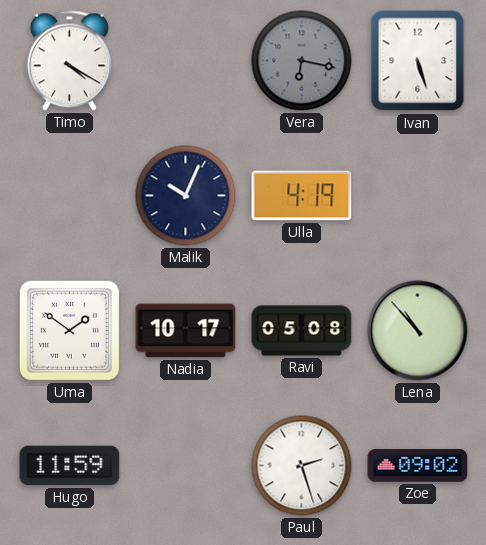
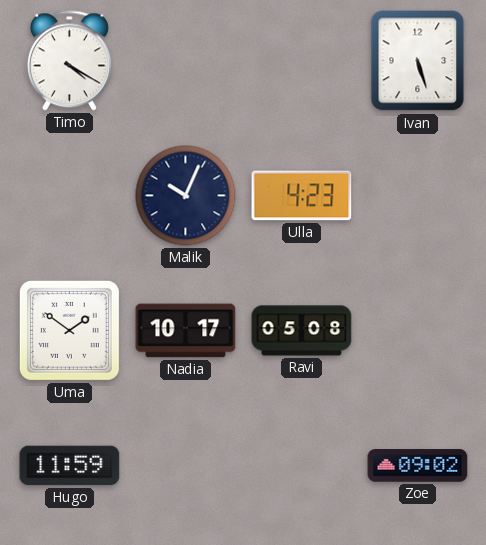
Vera: 6:17 -> none
Ulla: 4:19 -> 4:23
Lena: 10:53 -> none
Paul: 2:27 -> none
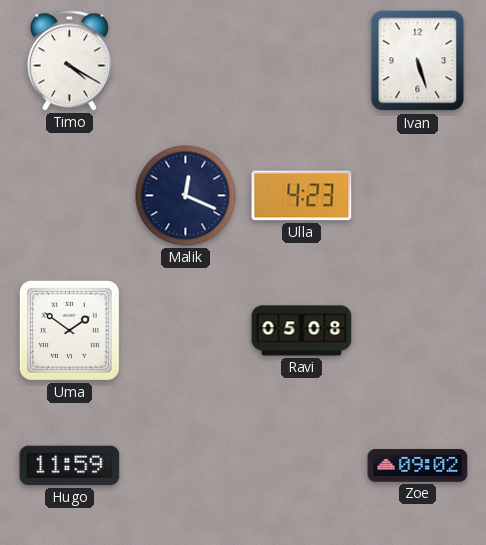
Malik: 10:04 -> 12:19
Nadia: 10:17 -> none
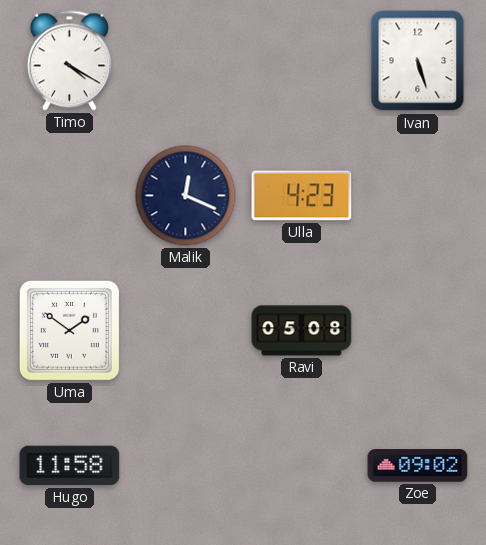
Hugo: 11:59 -> 11:58
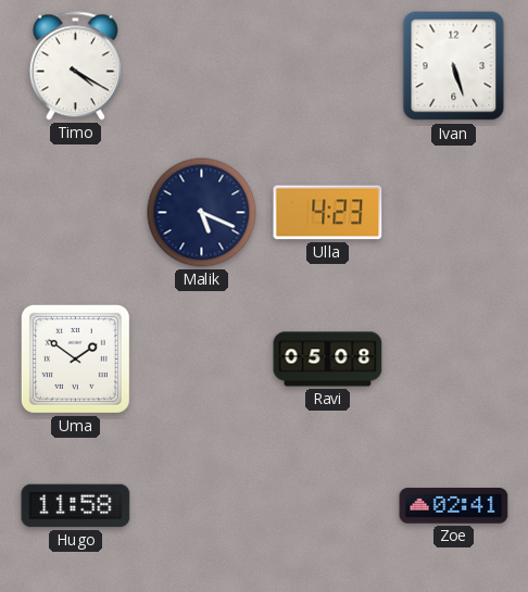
Malik: 12:19 -> 5:19
Zoe: 09:02 -> 02:41
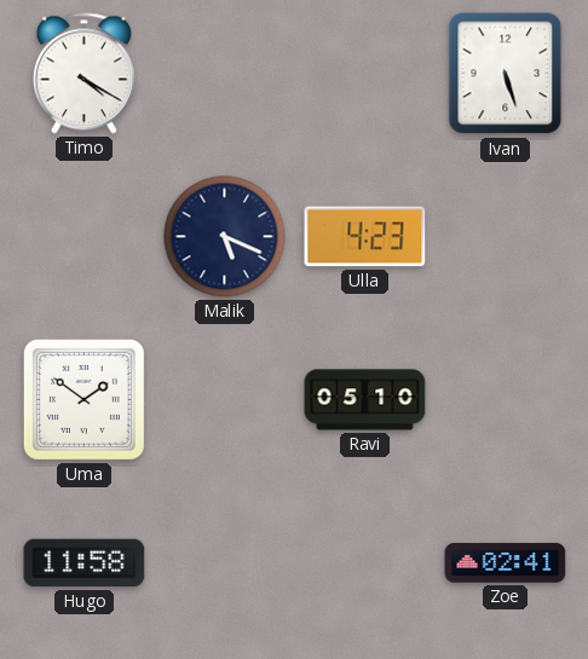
Ravi: 05:08 -> 05:10
